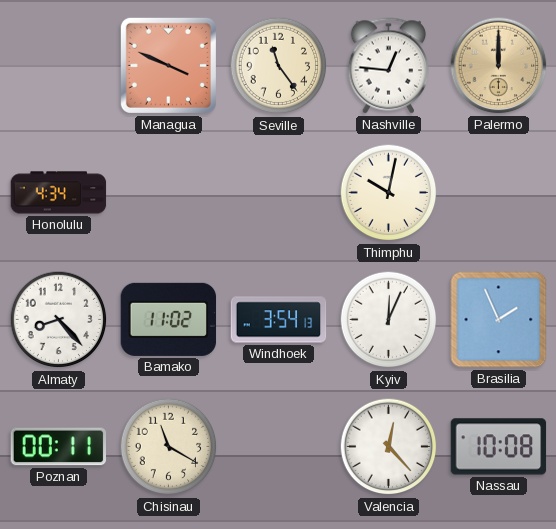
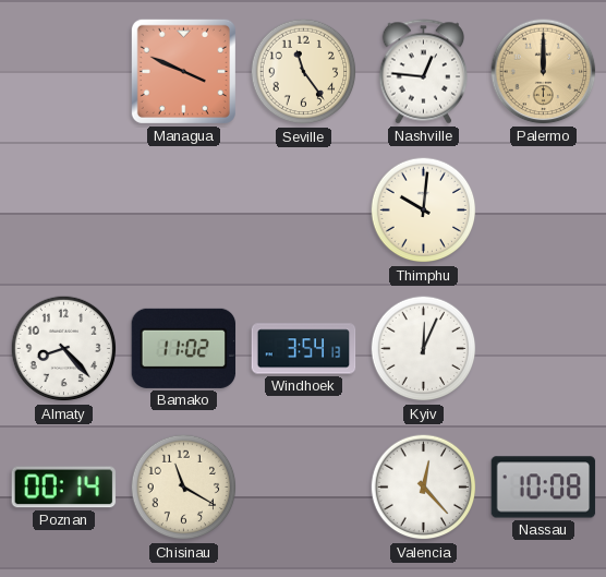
Honolulu: 4:34 -> none
Thimphu: 10:02 -> 10:01
Brasilia: 1:56 -> none
Poznan: 00:11 -> 00:14
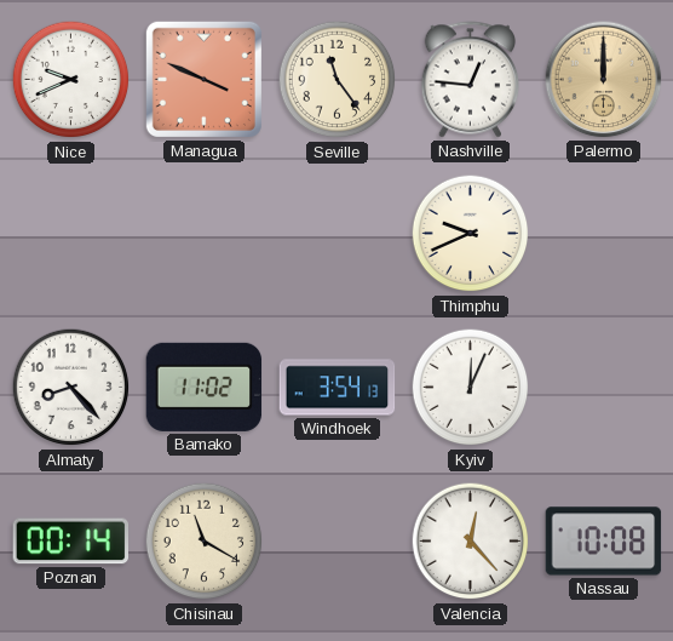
Nice: none -> 9:41
Thimphu: 10:01 -> 9:41
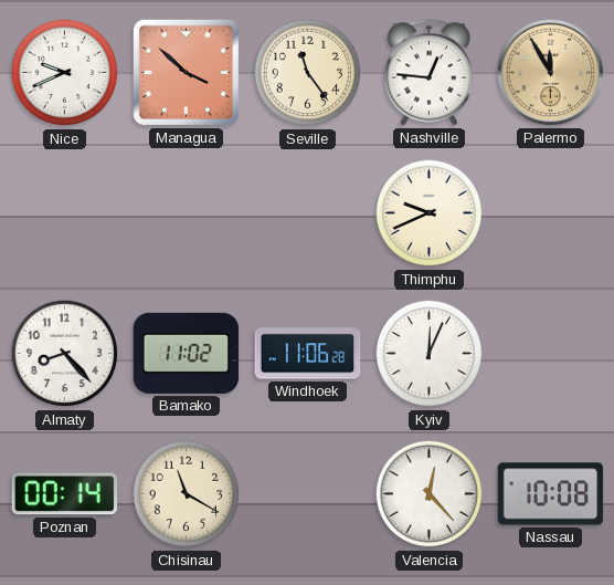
Managua: 3:49 -> 3:52
Palermo: 12:00 -> 11:55
Windhoek: 3:54 -> 11:06
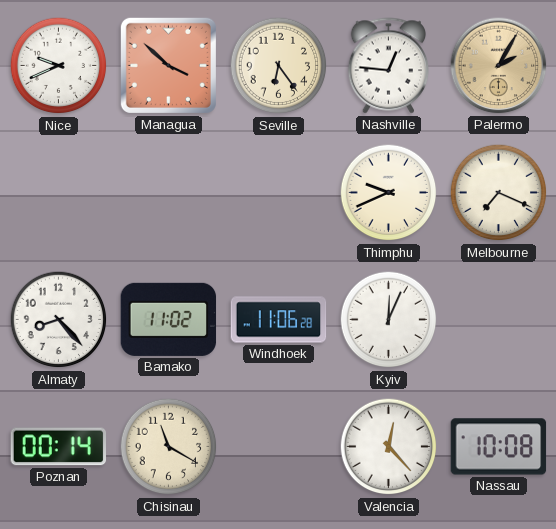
Seville: 11:24 -> 6:24
Palermo: 11:55 -> 2:05
Melbourne: none -> 7:19
